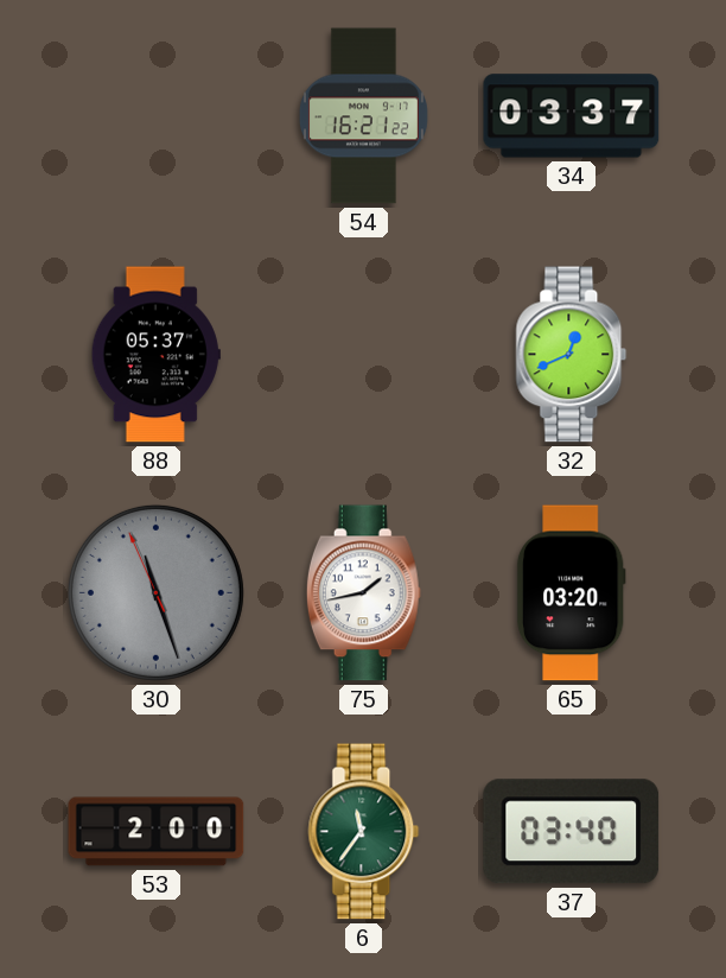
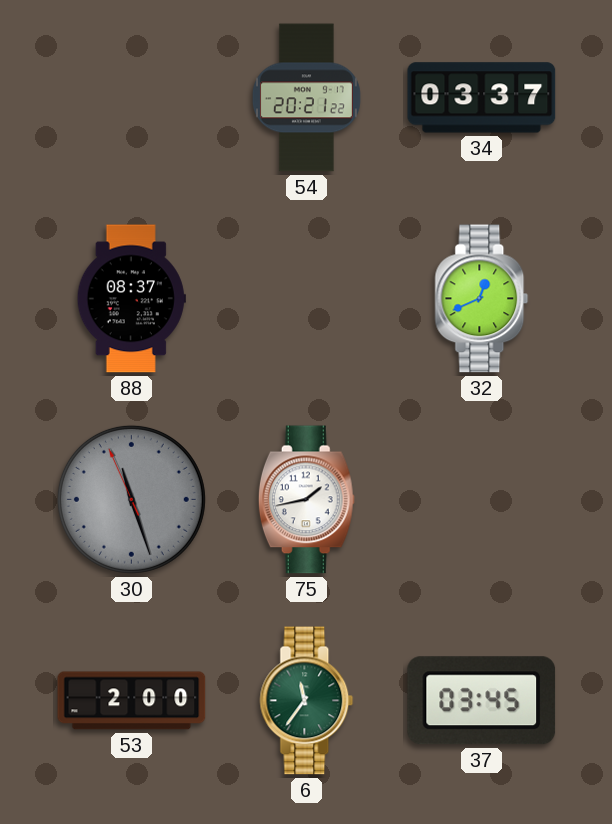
54: 16:21 -> 20:21
88: 05:37 -> 08:37
65: 03:20 -> none
37: 03:40 -> 03:45
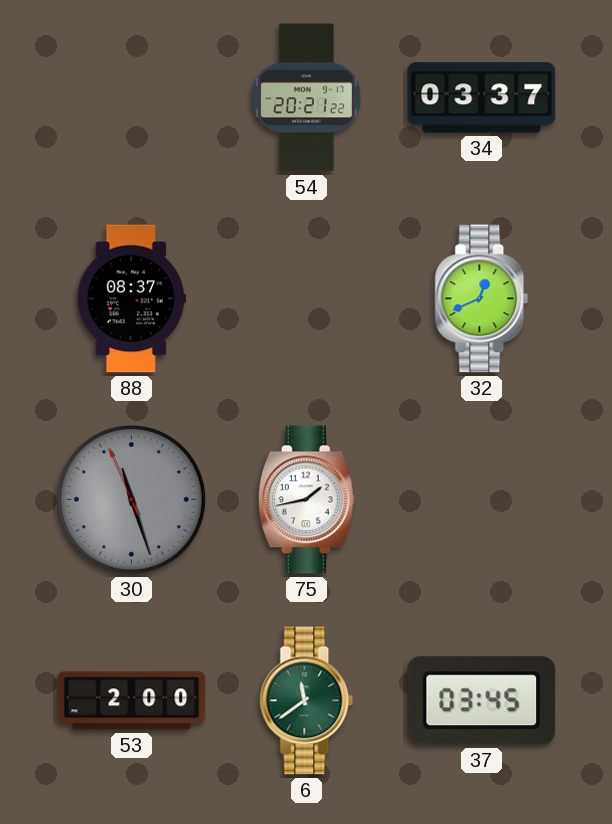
6: 11:36 -> 11:39
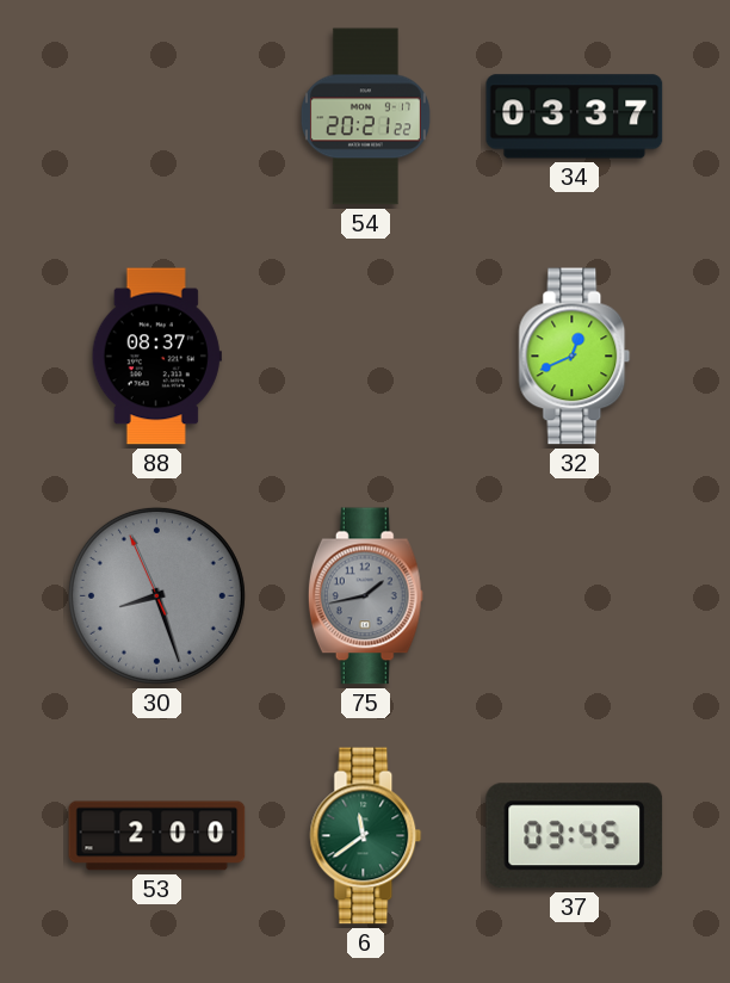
30: 11:26 -> 8:26
75 dial: white -> grey
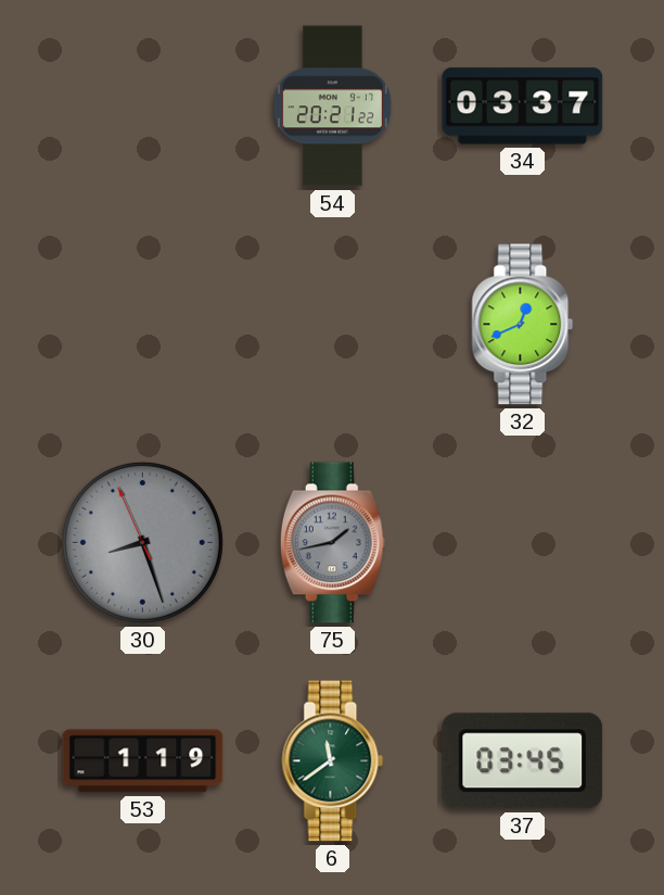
88: 08:37 -> none
53: 2:00 -> 1:19
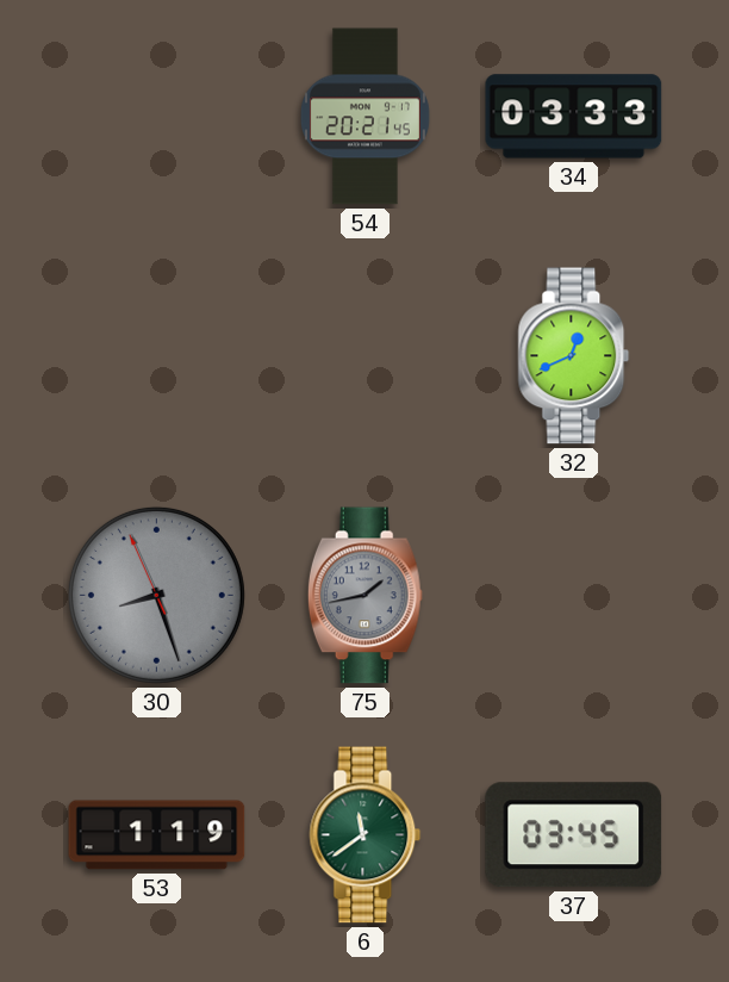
54: 20:21:22 -> 20:21:45
34: 03:37 -> 03:33
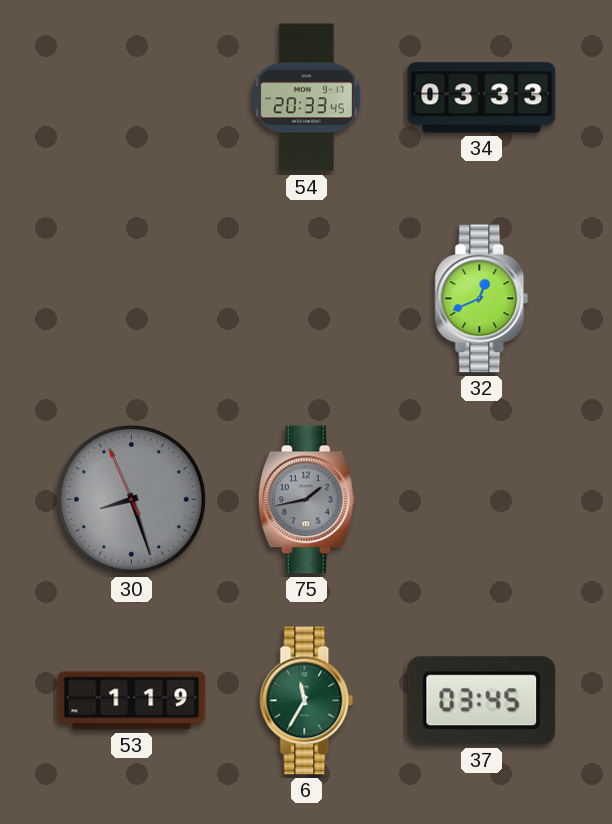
54: 20:21 -> 20:33
6: 11:39 -> 11:35
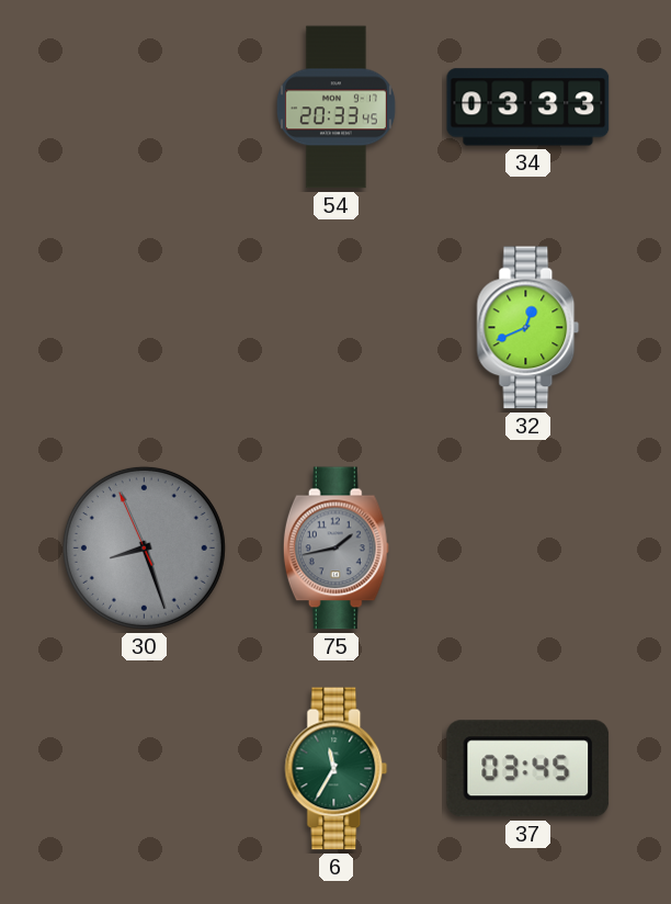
53: 1:19 -> none
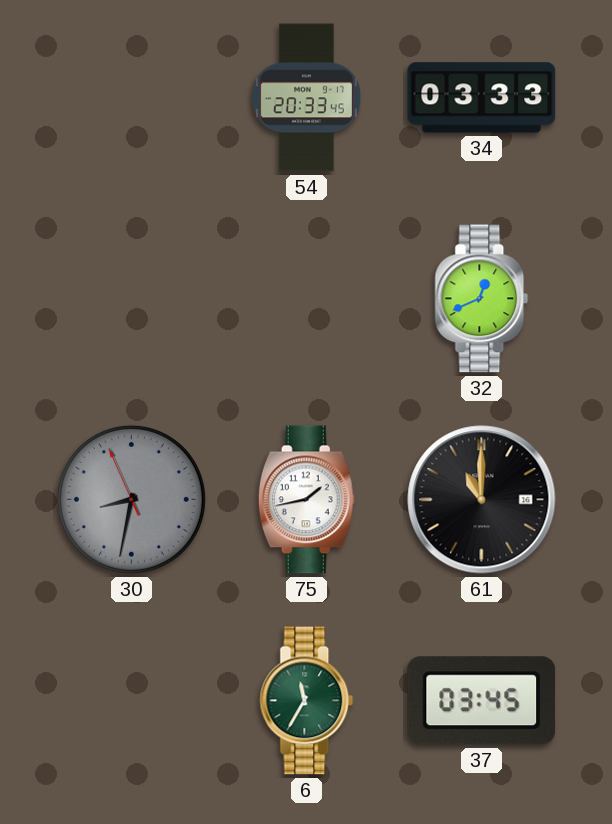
30: 8:26 -> 8:31
75 dial: grey -> white
61: none -> 11:00
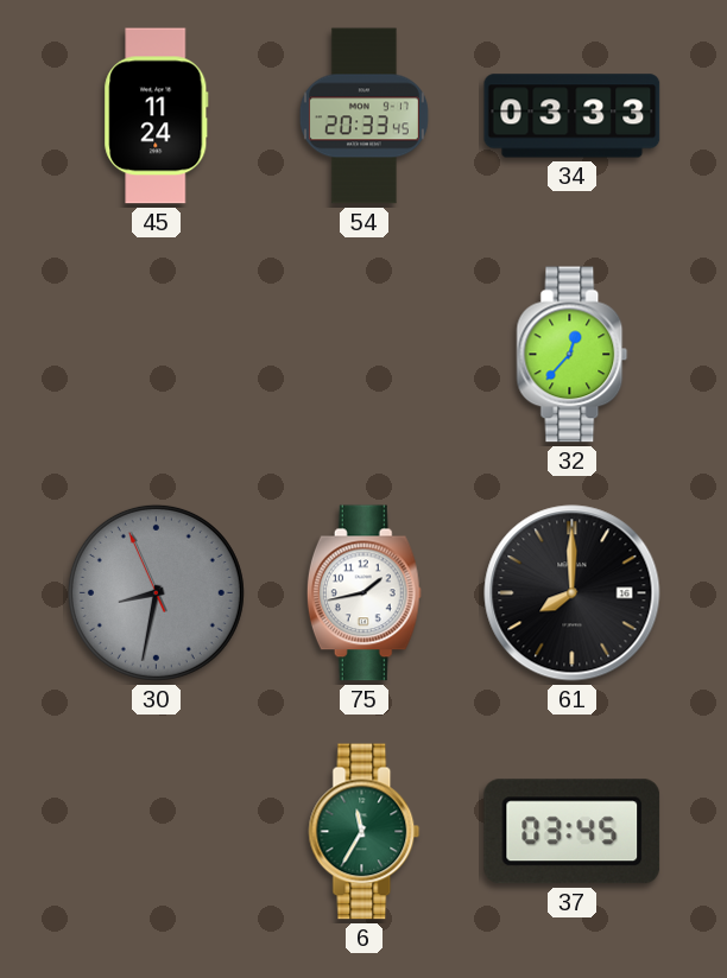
45: none -> 11:24
32: 12:41 -> 12:37
61: 11:00 -> 8:00
